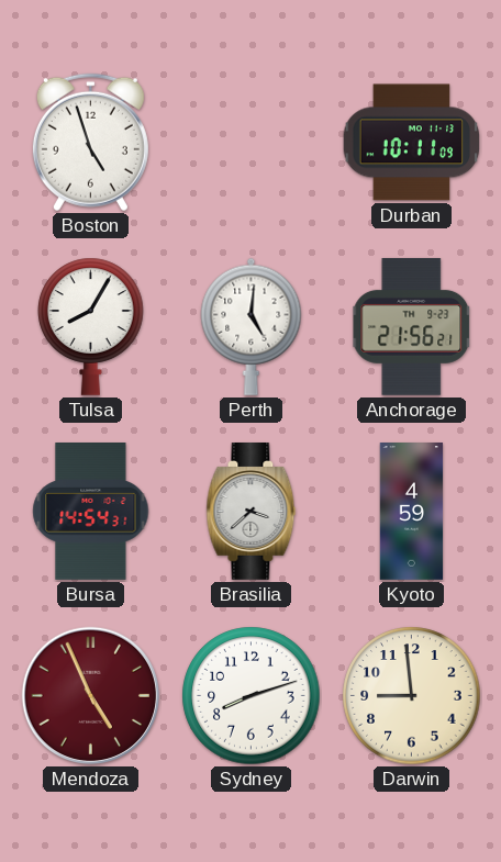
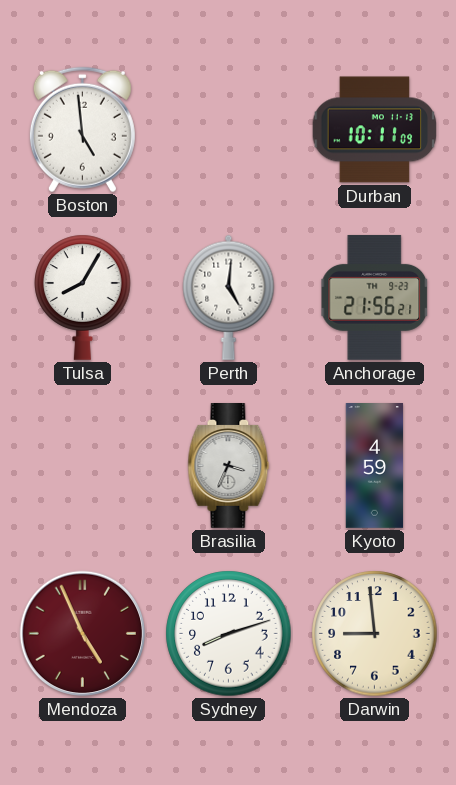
Boston: 4:57 -> 4:59
Bursa: 14:54 -> none
Brasilia: 3:38 -> 3:34
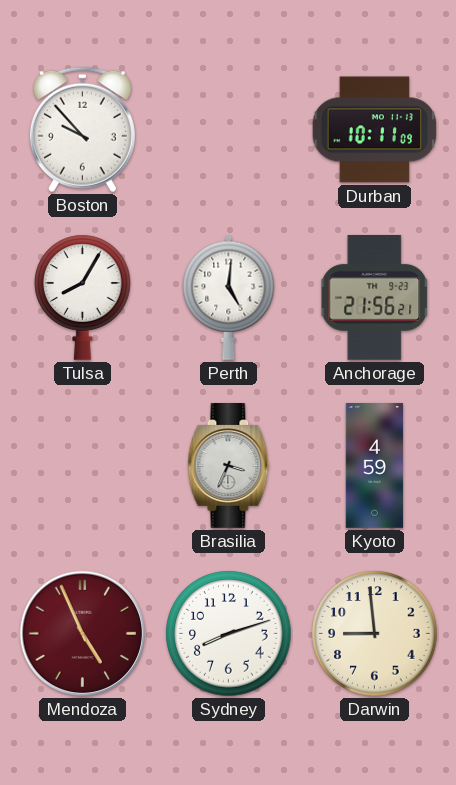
Boston: 4:59 -> 9:53
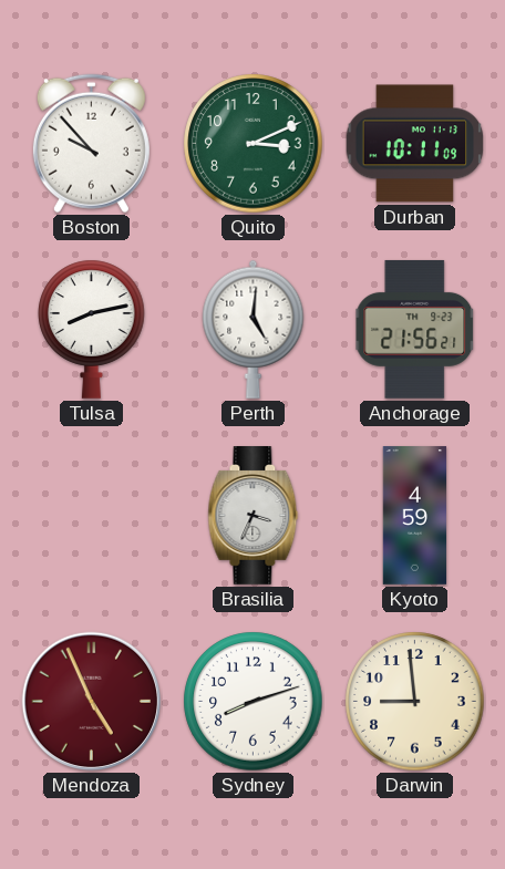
Quito: none -> 3:11
Tulsa: 8:05 -> 8:13
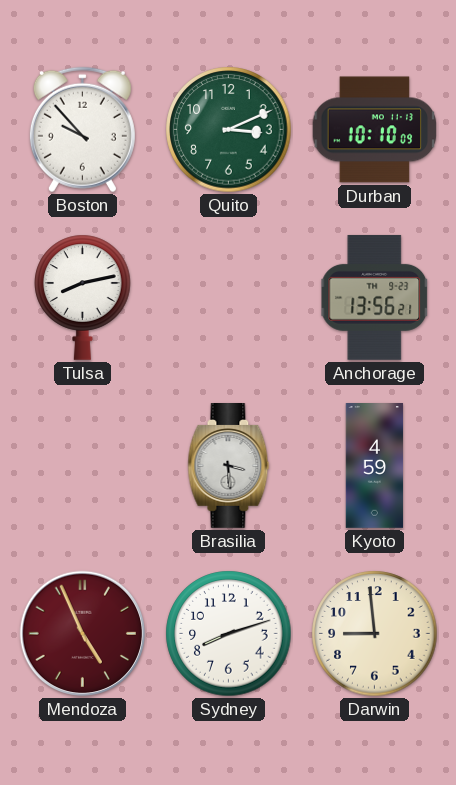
Durban: 10:11 -> 10:10
Perth: 5:01 -> none
Anchorage: 21:56 -> 13:56
Brasilia: 3:34 -> 3:29
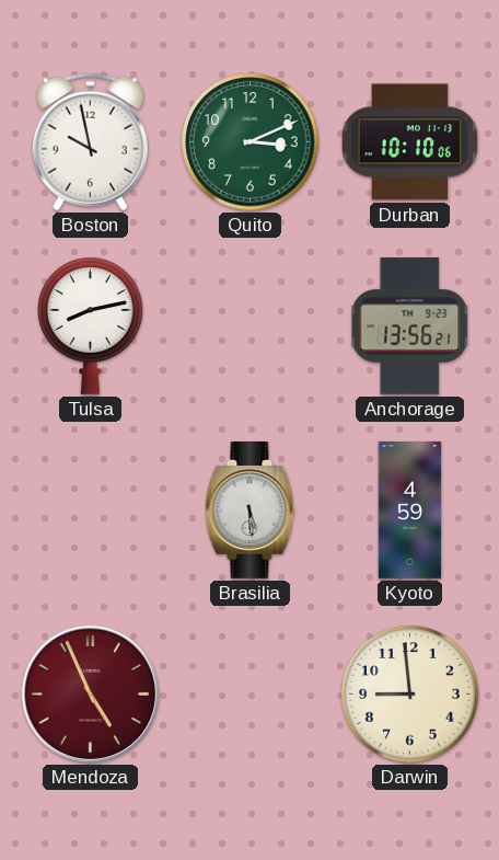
Boston: 9:53 -> 9:58
Durban: 10:10:09 -> 10:10:06
Brasilia: 3:29 -> 5:29
Sydney: 8:12 -> none
